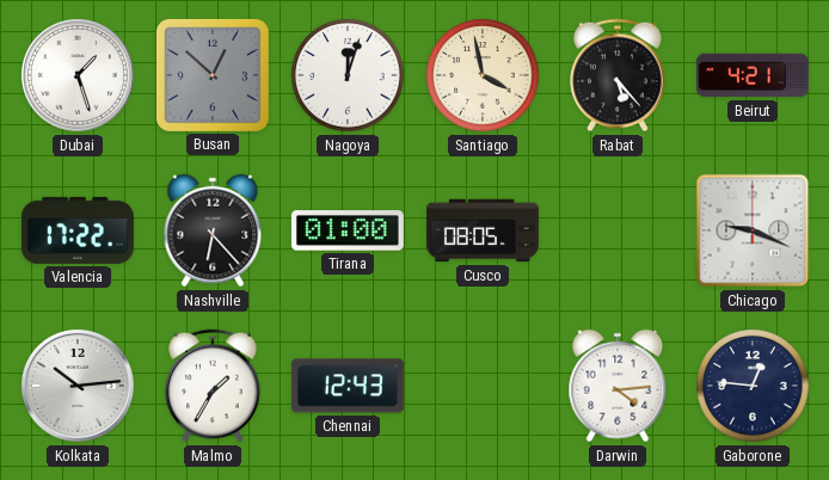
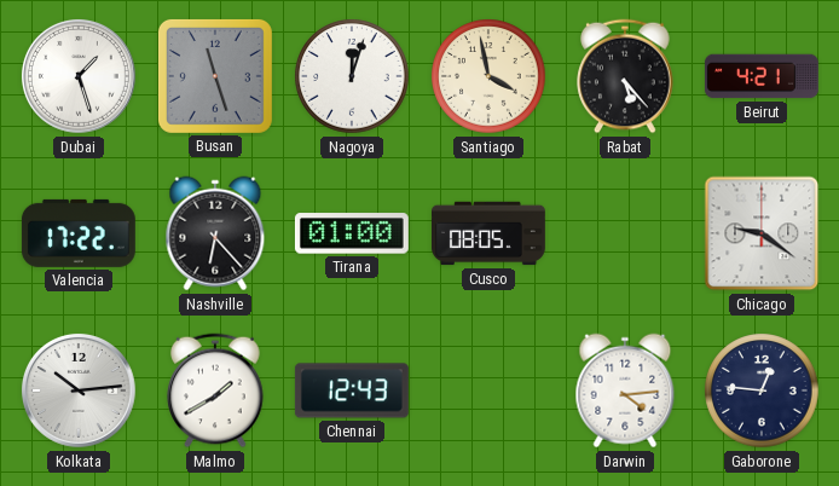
Busan: 12:52 -> 11:27
Chicago: 9:19 -> 9:21
Malmo: 1:35 -> 1:40
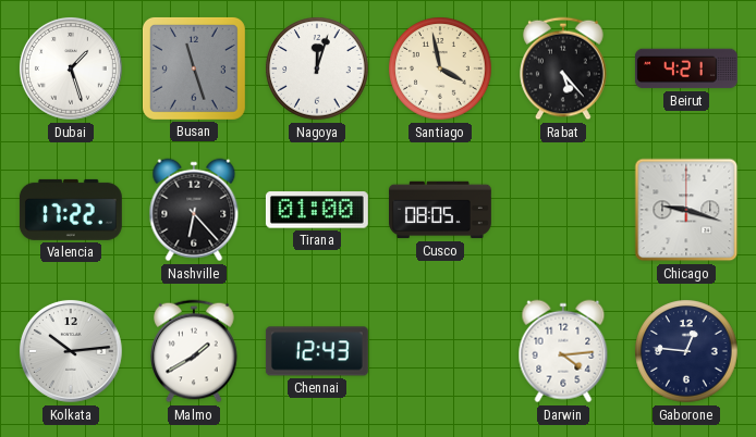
Chicago: 9:21 -> 9:18
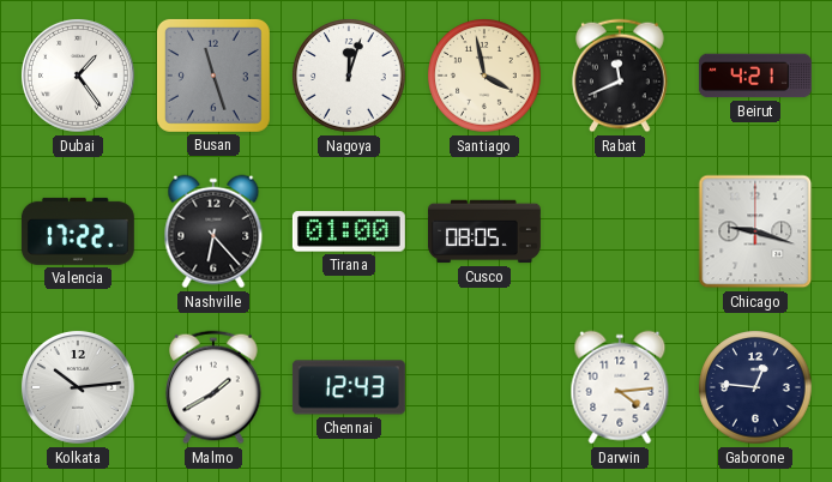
Dubai: 1:27 -> 1:24
Rabat: 5:23 -> 11:41
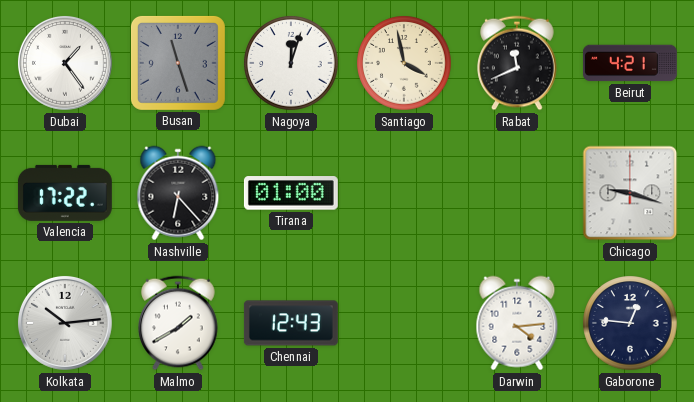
Cusco: 08:05 -> none
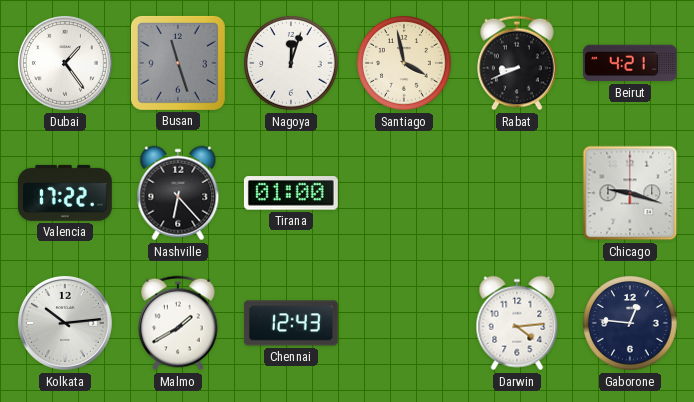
Rabat: 11:41 -> 8:41
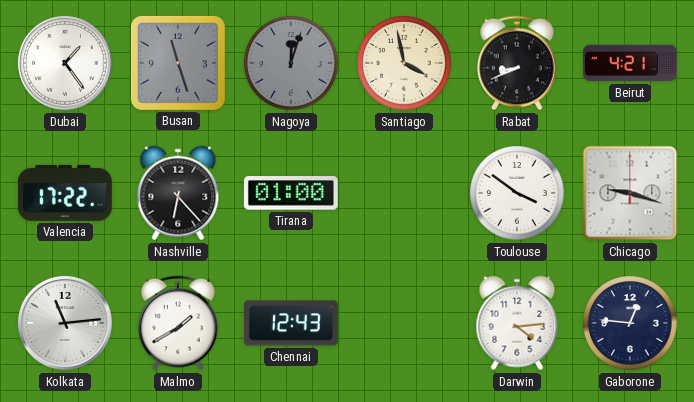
Nagoya dial: white -> grey
Toulouse: none -> 3:51
Kolkata: 10:14 -> 11:14
